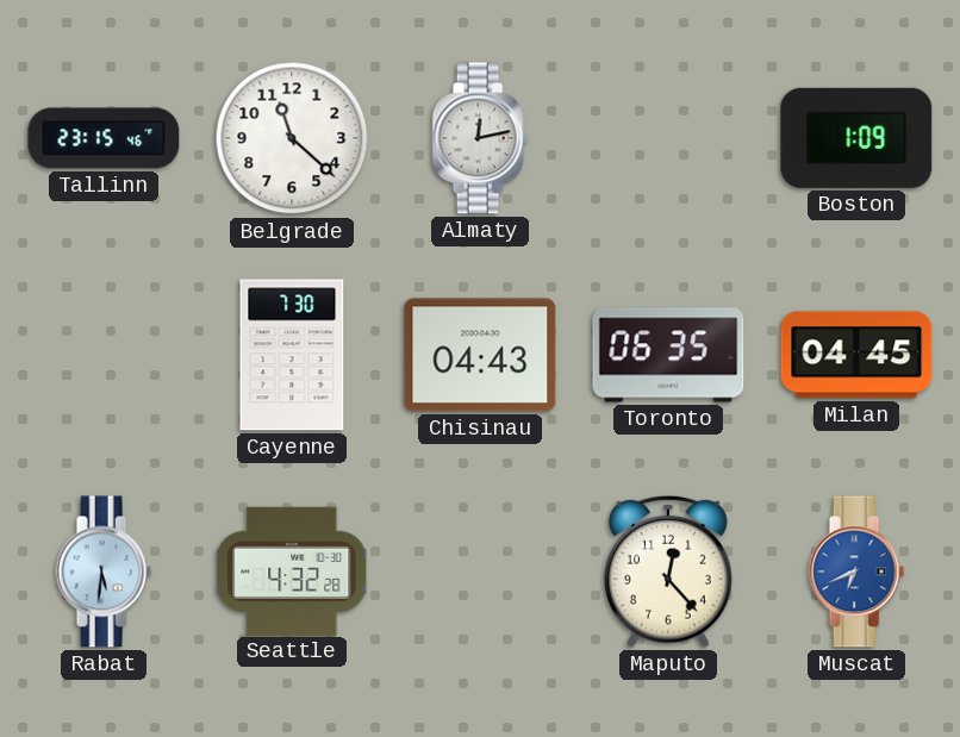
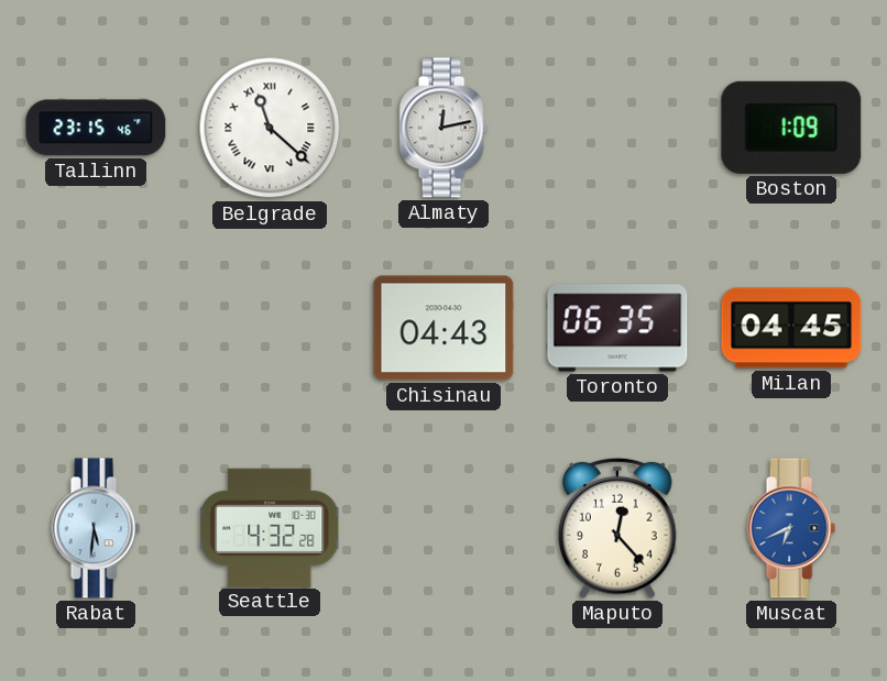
Belgrade numerals: Arabic -> Roman
Cayenne: 7:30 -> none
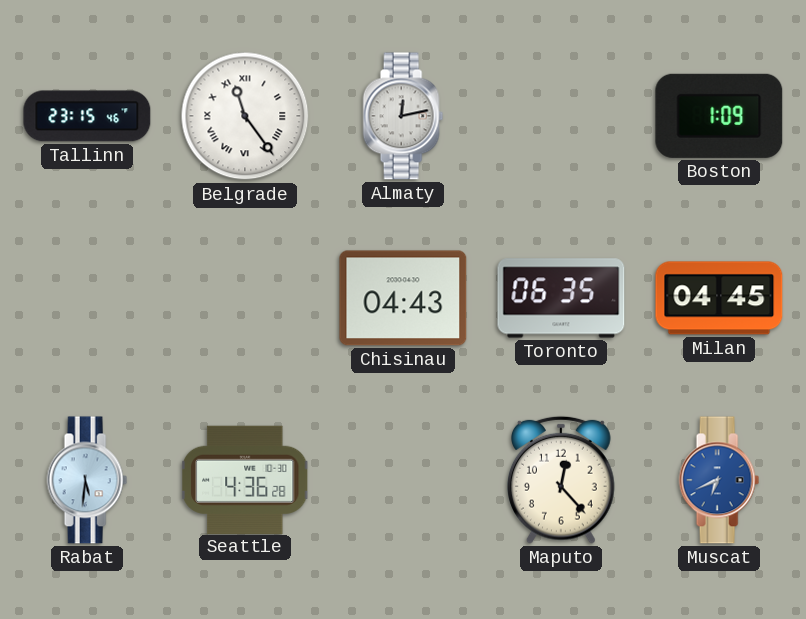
Belgrade: 11:22 -> 11:24
Seattle: 4:32 -> 4:36
